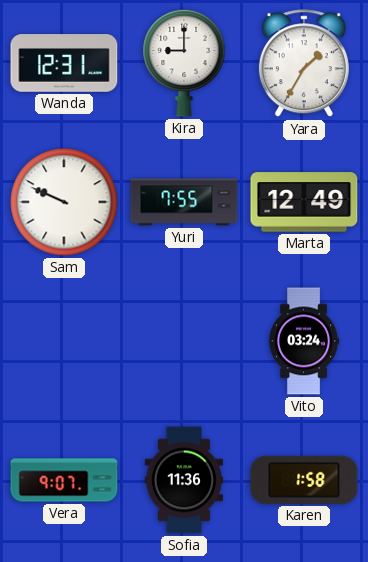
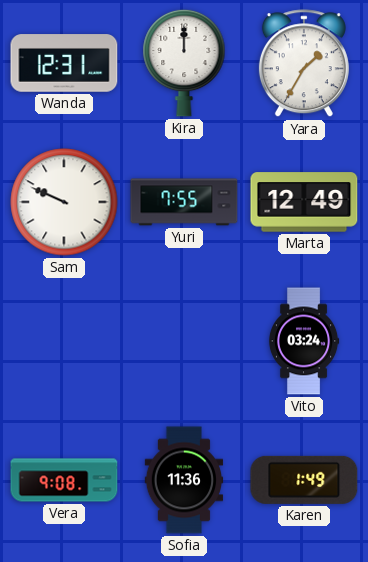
Kira: 9:00 -> 12:00
Vera: 9:07 -> 9:08
Karen: 1:58 -> 1:49
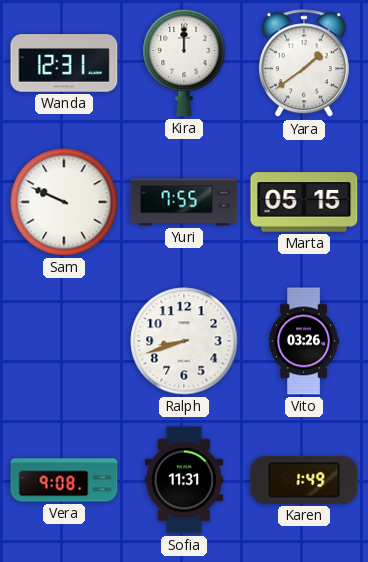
Yara: 1:35 -> 1:39
Marta: 12:49 -> 05:15
Ralph: none -> 8:42
Vito: 03:24 -> 03:26
Sofia: 11:36 -> 11:31
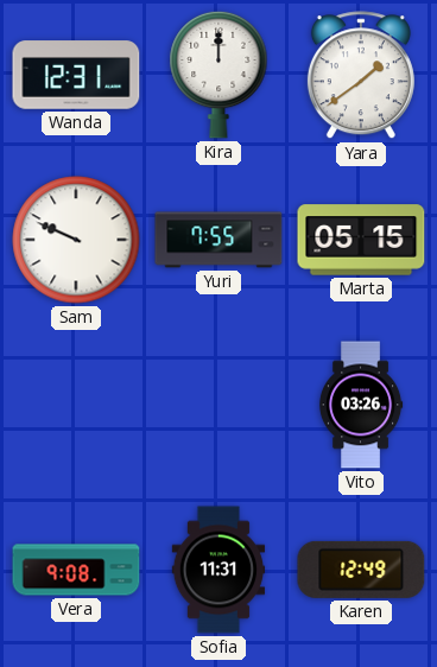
Ralph: 8:42 -> none
Karen: 1:49 -> 12:49
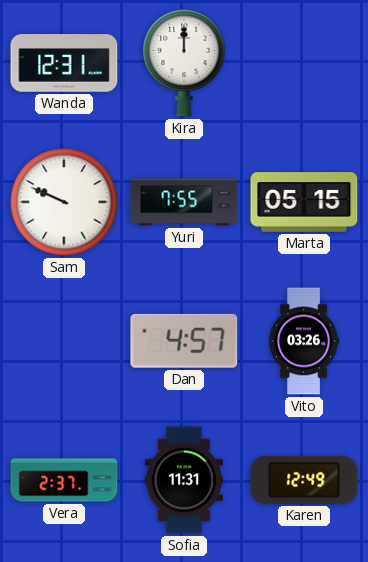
Yara: 1:39 -> none
Dan: none -> 4:57
Vera: 9:08 -> 2:37
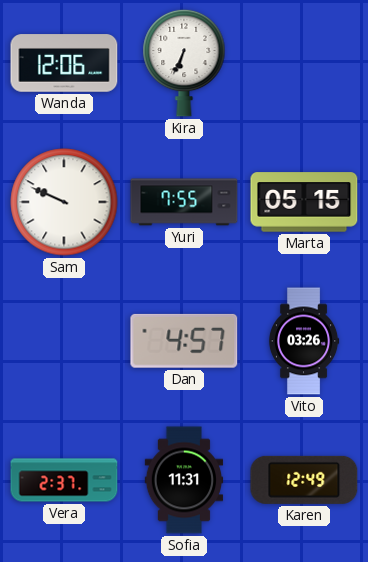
Wanda: 12:31 -> 12:06
Kira: 12:00 -> 6:34
